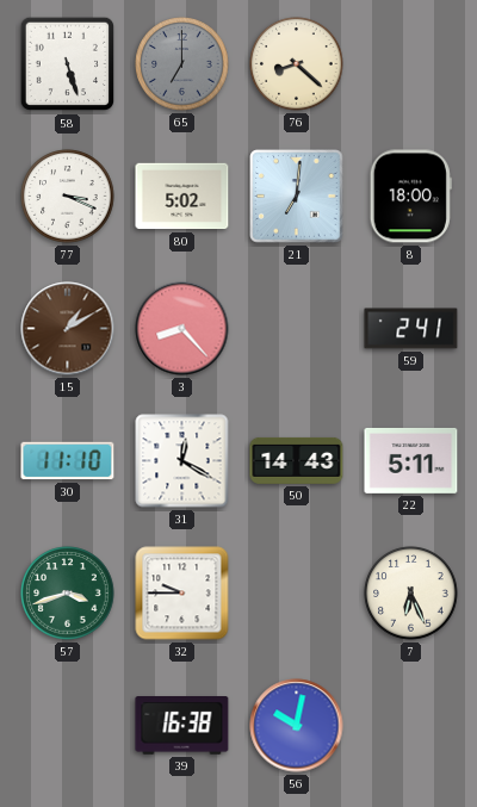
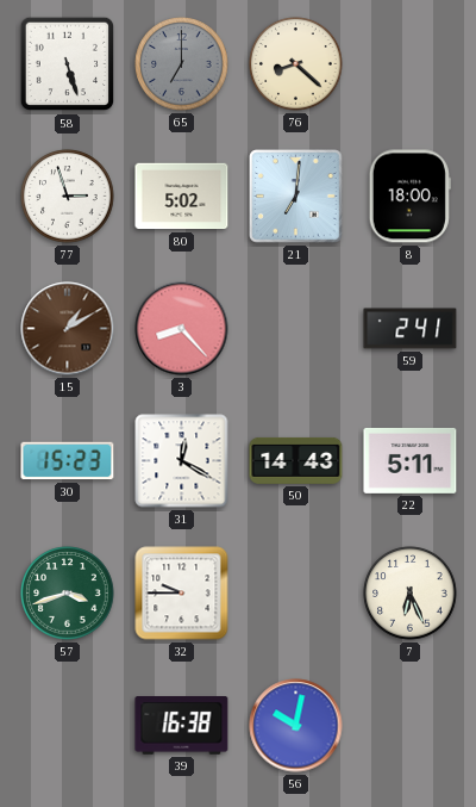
77: 3:19 -> 2:57
30: 11:10 -> 15:23
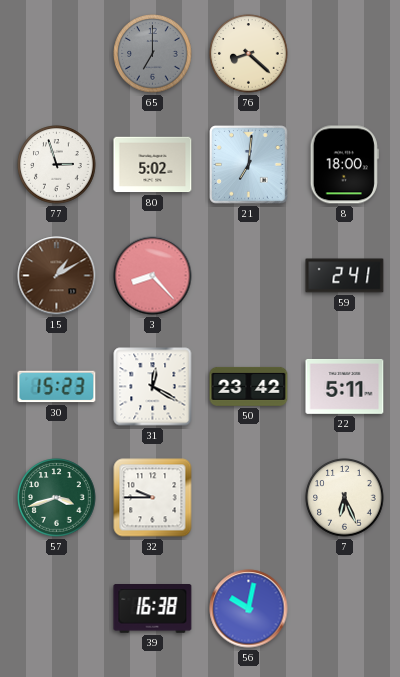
58: 5:27 -> none
50: 14:43 -> 23:42
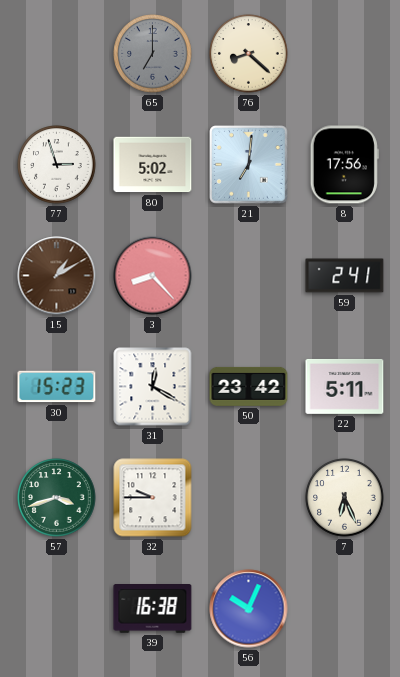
8: 18:00 -> 17:56
56: 10:02 -> 10:04
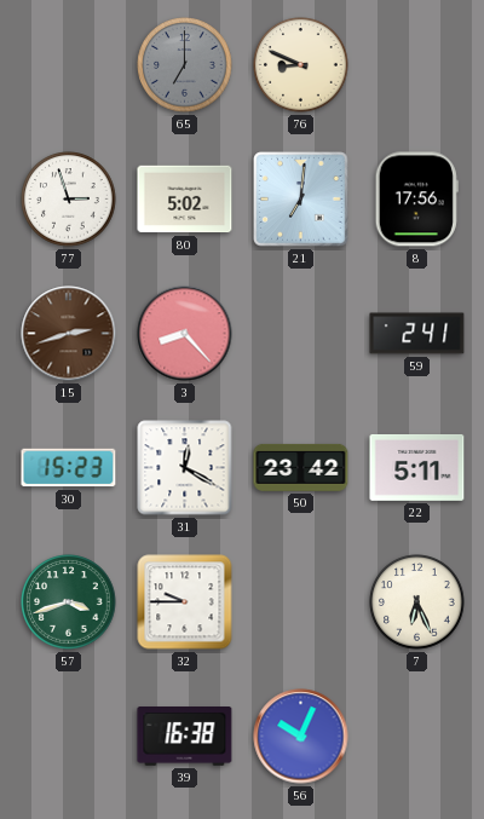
76: 8:22 -> 8:49
15: 1:10 -> 2:42
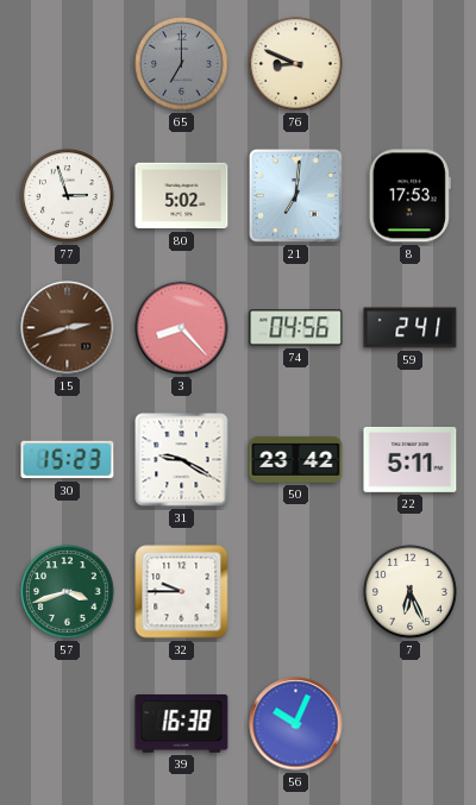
8: 17:56 -> 17:53
74: none -> 04:56
31: 12:20 -> 9:20
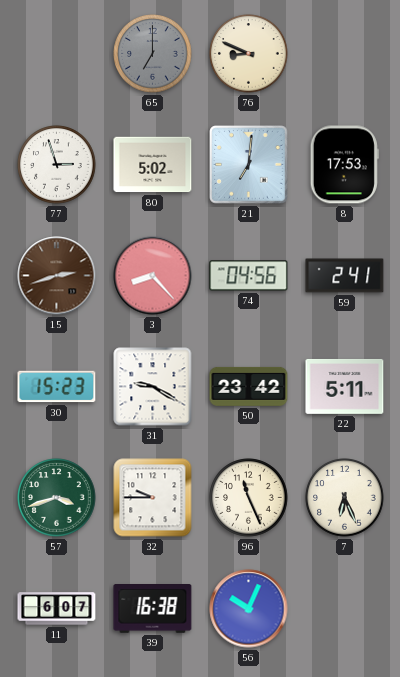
96: none -> 11:26
11: none -> 6:07
